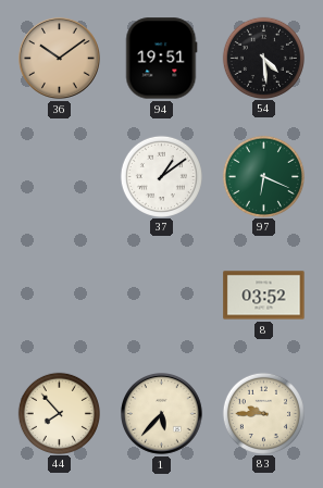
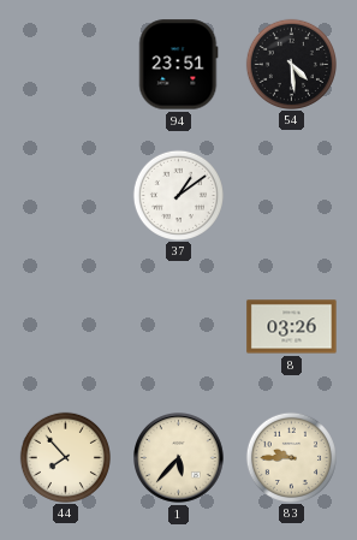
36: 10:09 -> none
94: 19:51 -> 23:51
97: 6:19 -> none
8: 03:52 -> 03:26
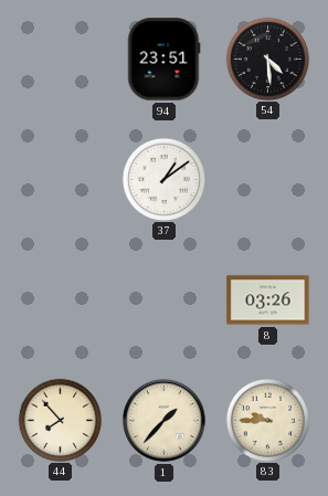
1: 5:37 -> 1:37
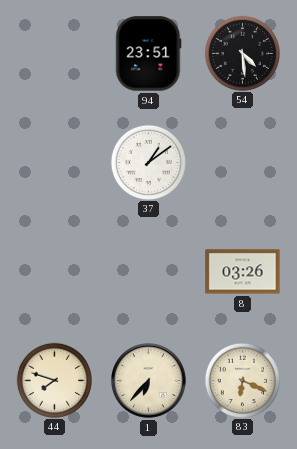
44: 7:53 -> 7:48
1: 1:37 -> 6:37
83: 9:45 -> 6:19
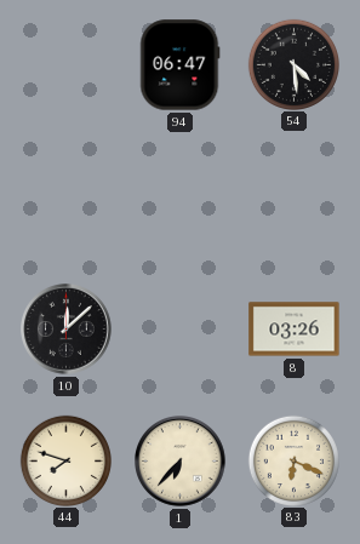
94: 23:51 -> 06:47
37: 1:09 -> none
10: none -> 12:08
